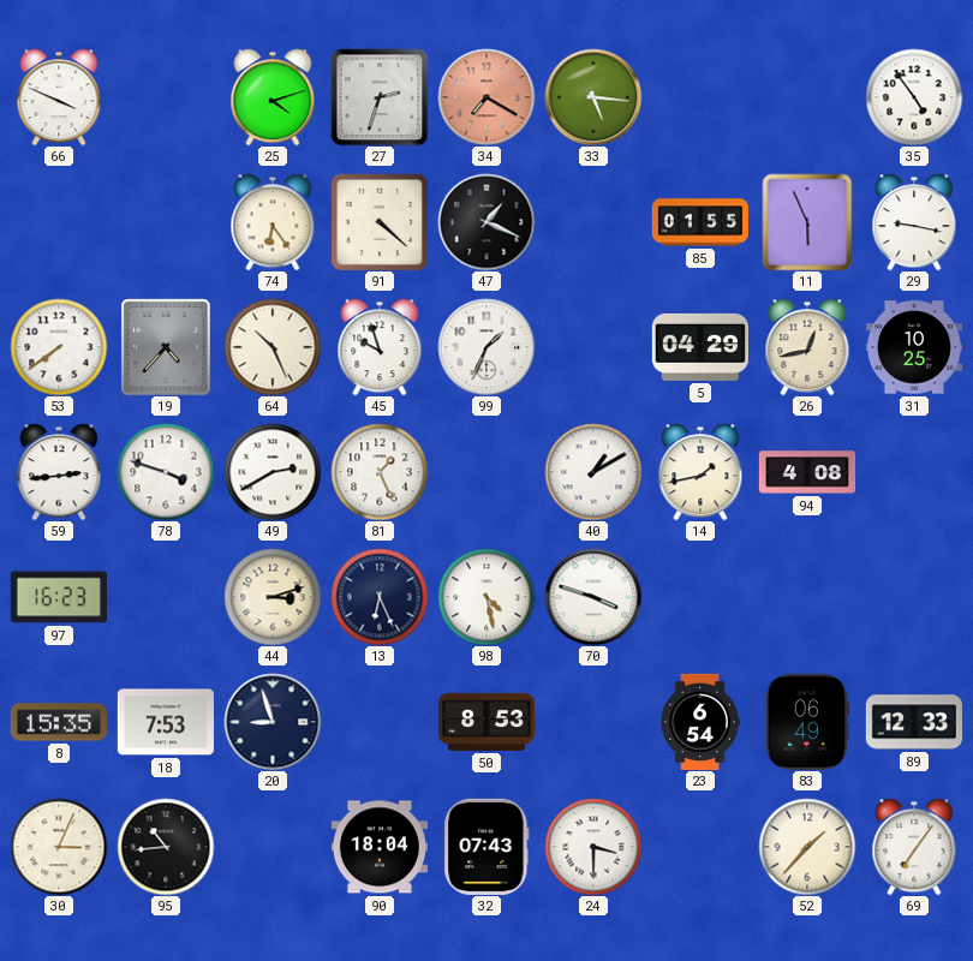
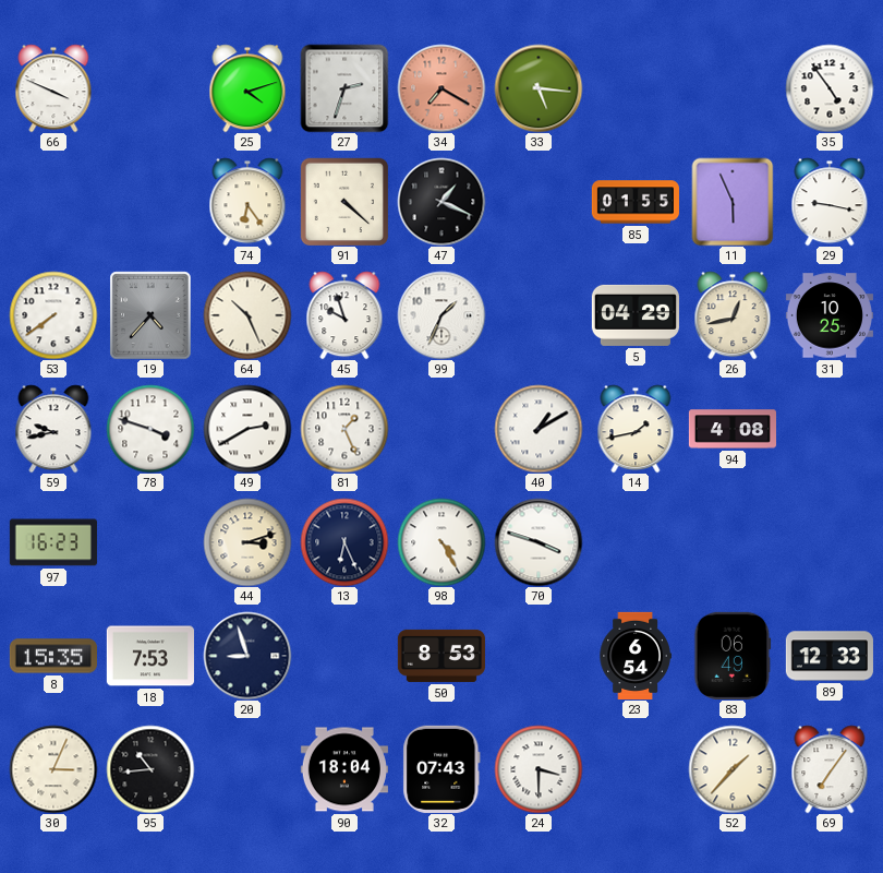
59: 2:44 -> 9:43
98: 4:28 -> 4:25
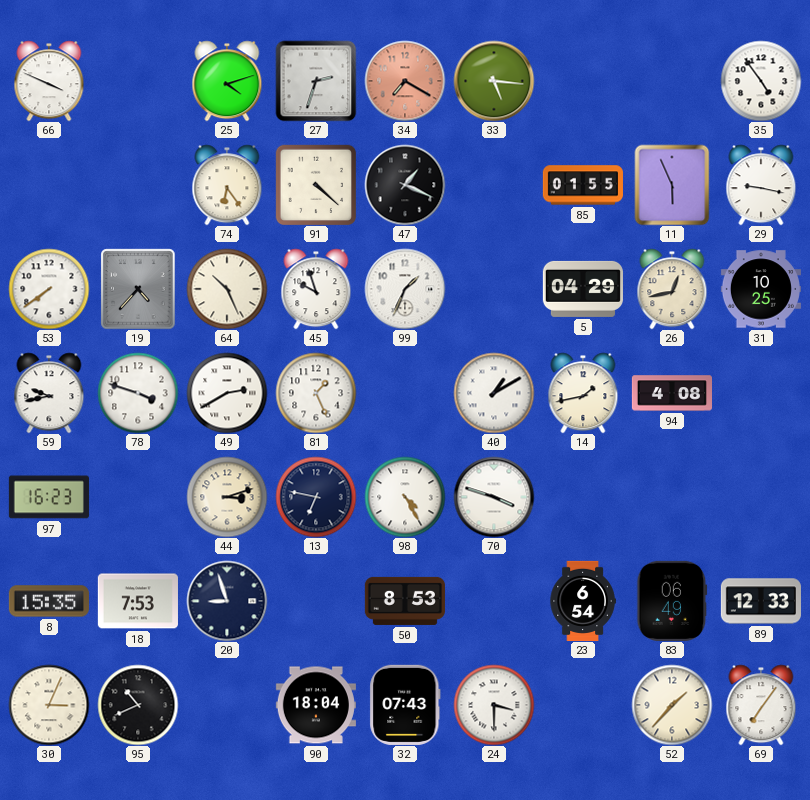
13: 6:26 -> 6:47
95: 10:44 -> 10:41
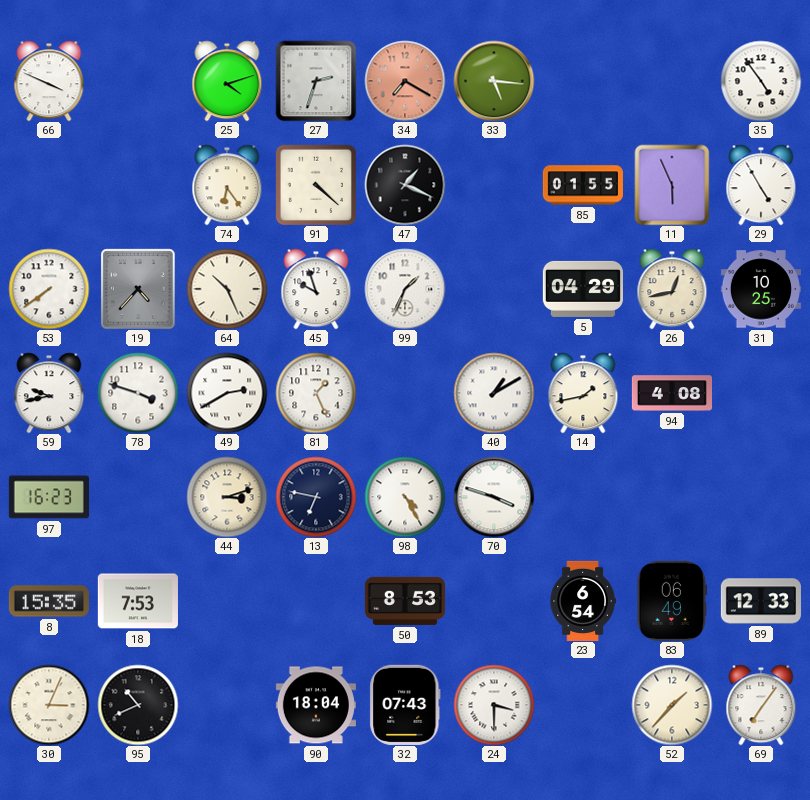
29: 9:17 -> 4:55
20: 8:57 -> none
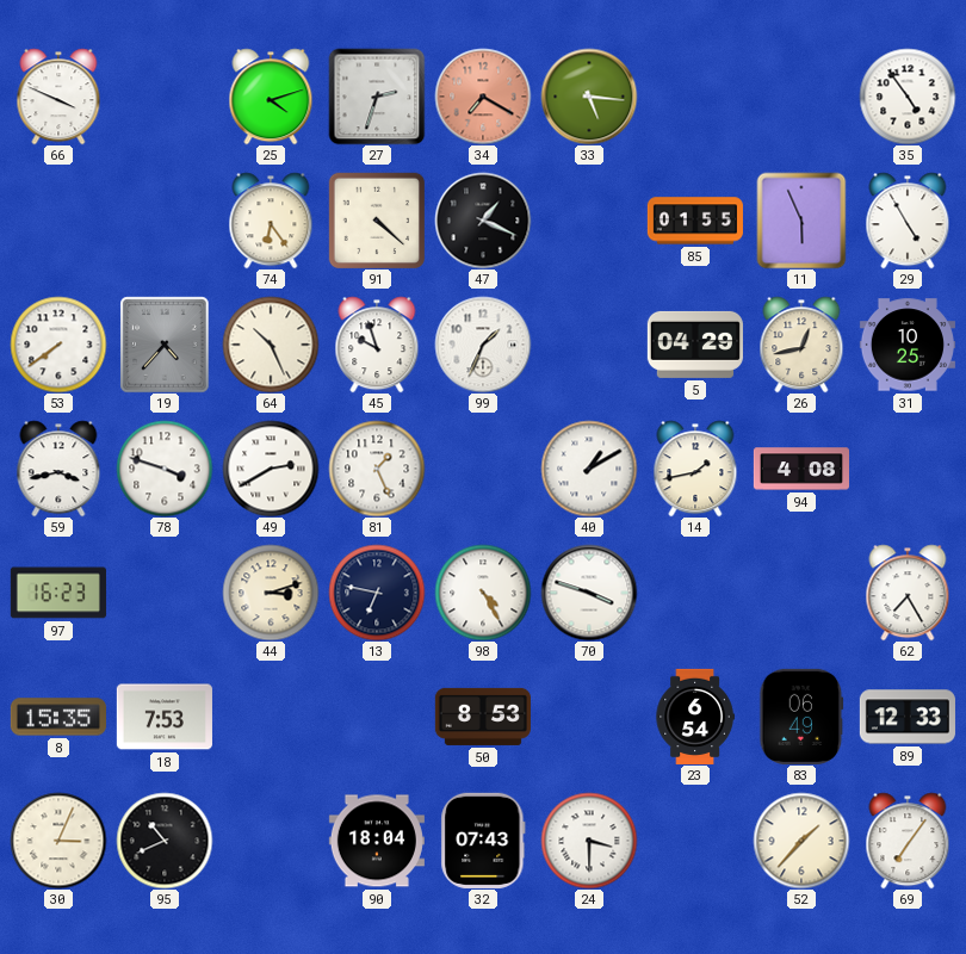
59: 9:43 -> 3:43
62: none -> 7:25
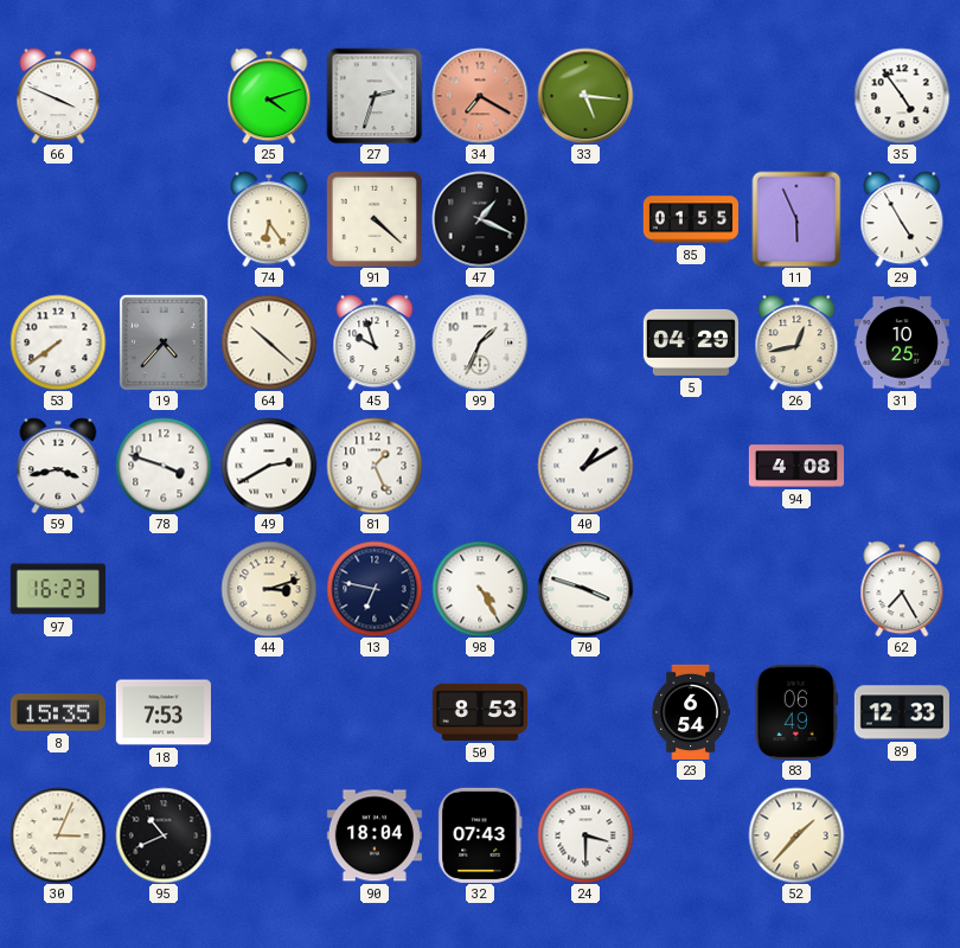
64: 10:26 -> 10:22
14: 1:43 -> none
69: 7:06 -> none
